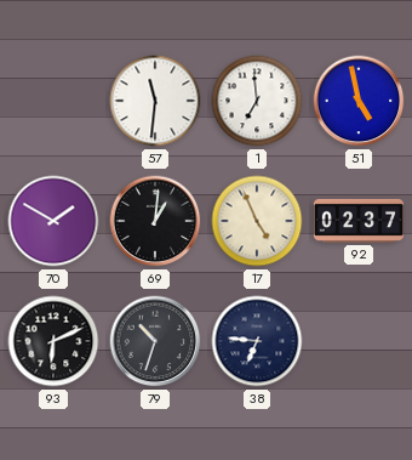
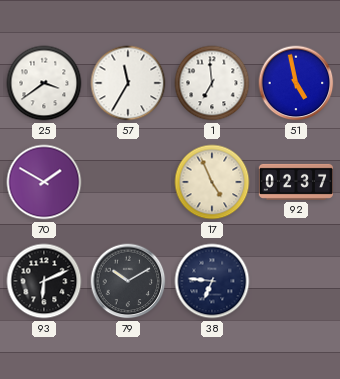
25: none -> 3:39
57: 11:31 -> 11:35
69: 1:01 -> none
79: 10:33 -> 10:10
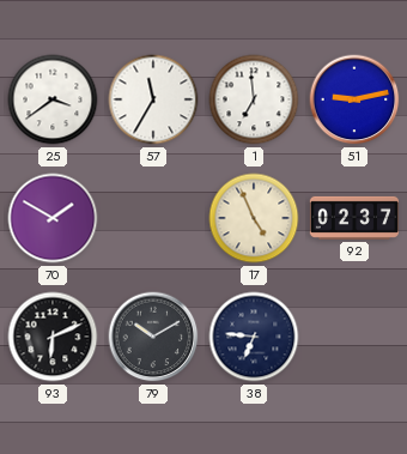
51: 4:58 -> 9:13
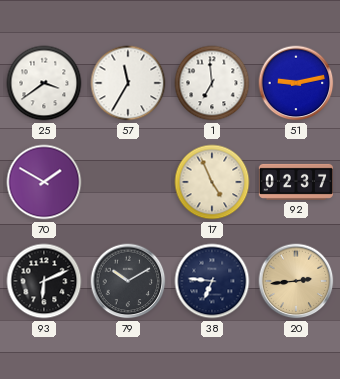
20: none -> 2:44
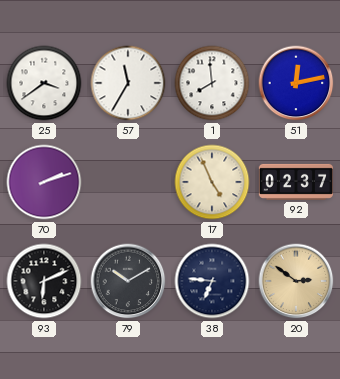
1: 6:59 -> 7:59
51: 9:13 -> 12:13
70: 1:50 -> 2:12
20: 2:44 -> 2:51
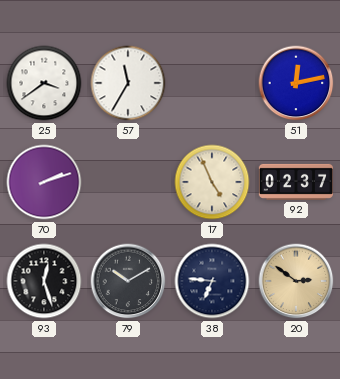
1: 7:59 -> none
93: 6:11 -> 12:27
